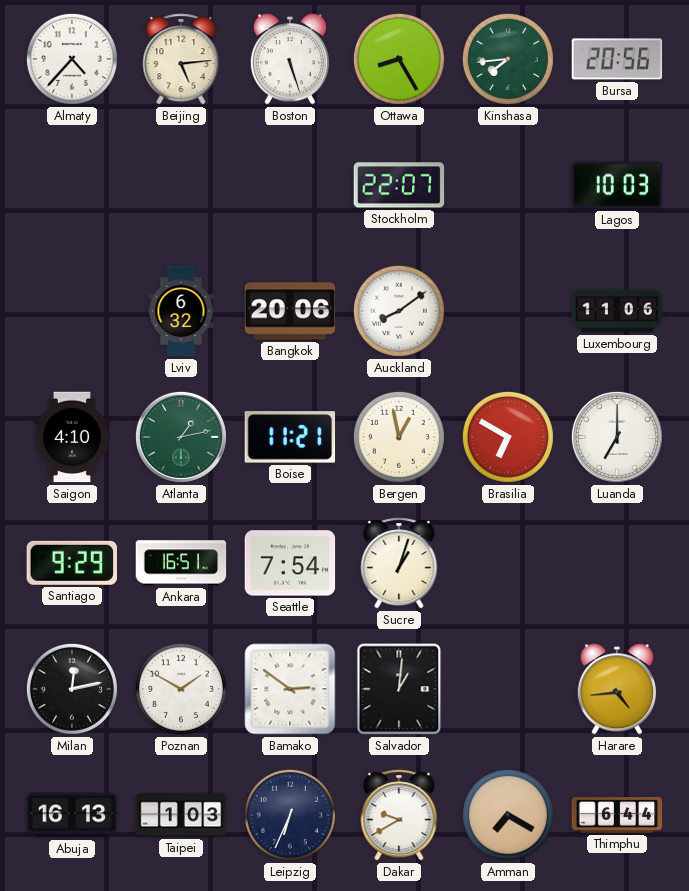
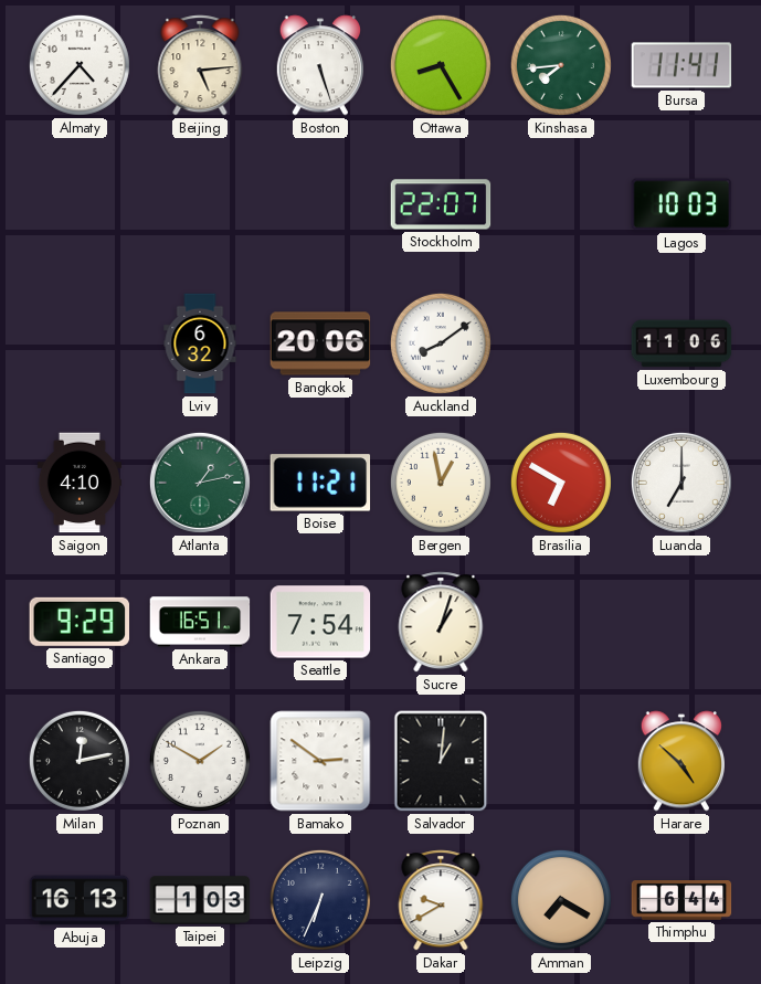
Bursa: 20:56 -> 11:41
Harare: 4:44 -> 4:52
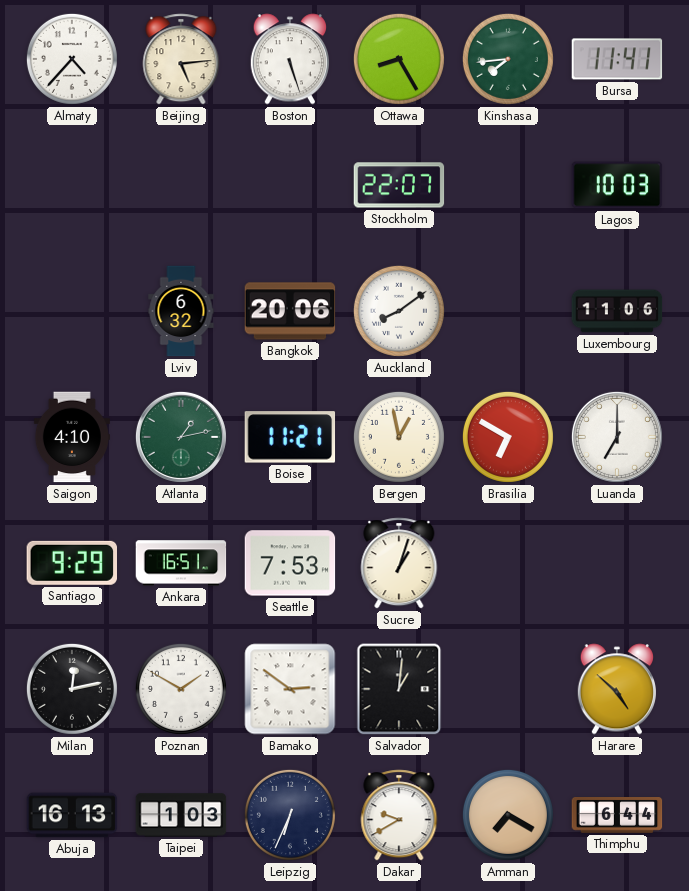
Seattle: 7:54 -> 7:53
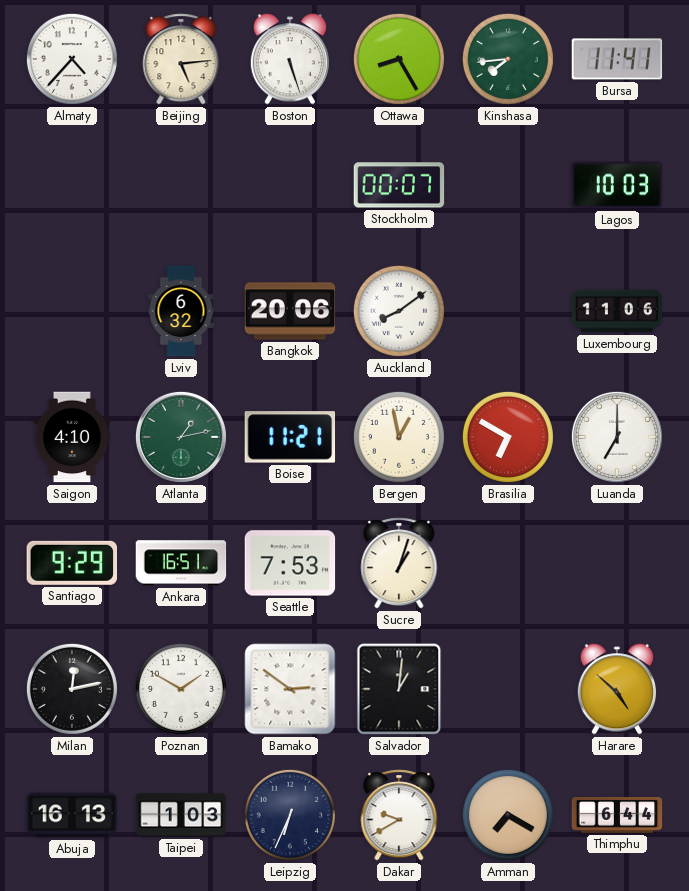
Stockholm: 22:07 -> 00:07
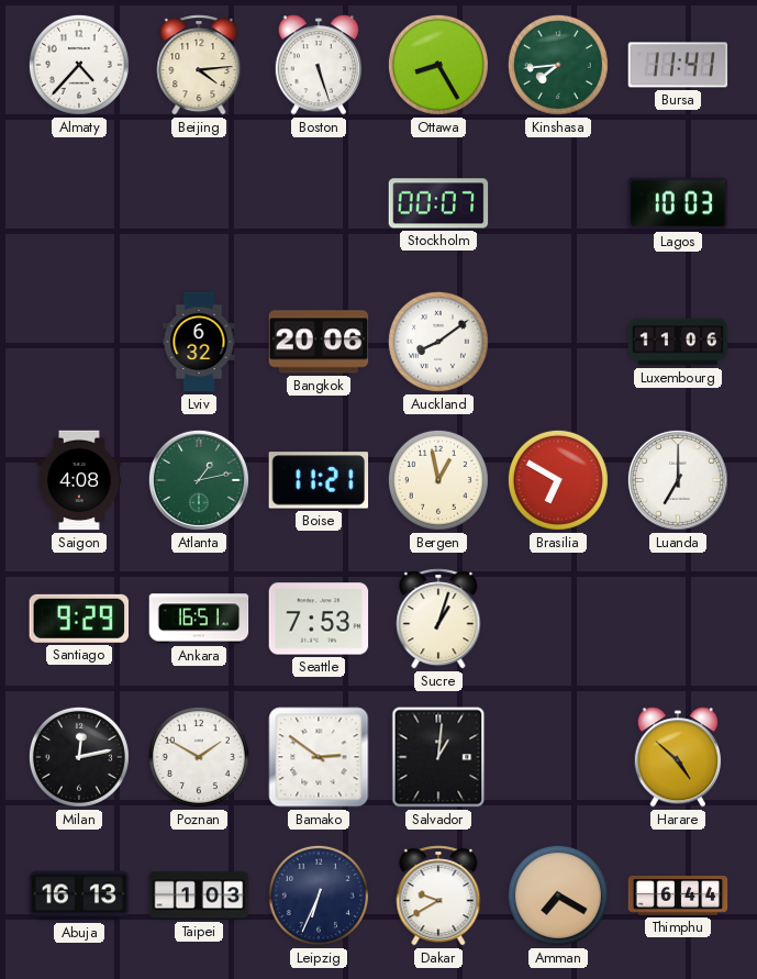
Beijing: 5:14 -> 4:14
Saigon: 4:10 -> 4:08
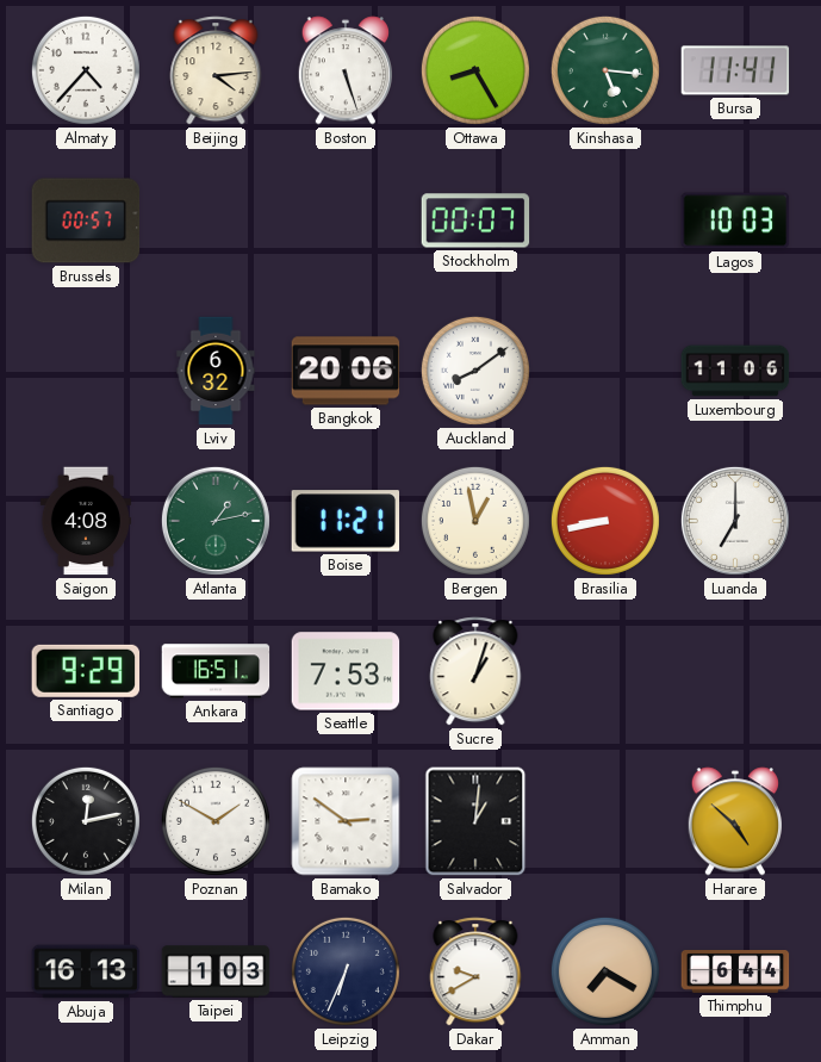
Kinshasa: 7:44 -> 5:16
Brussels: none -> 00:57
Brasilia: 6:50 -> 8:43
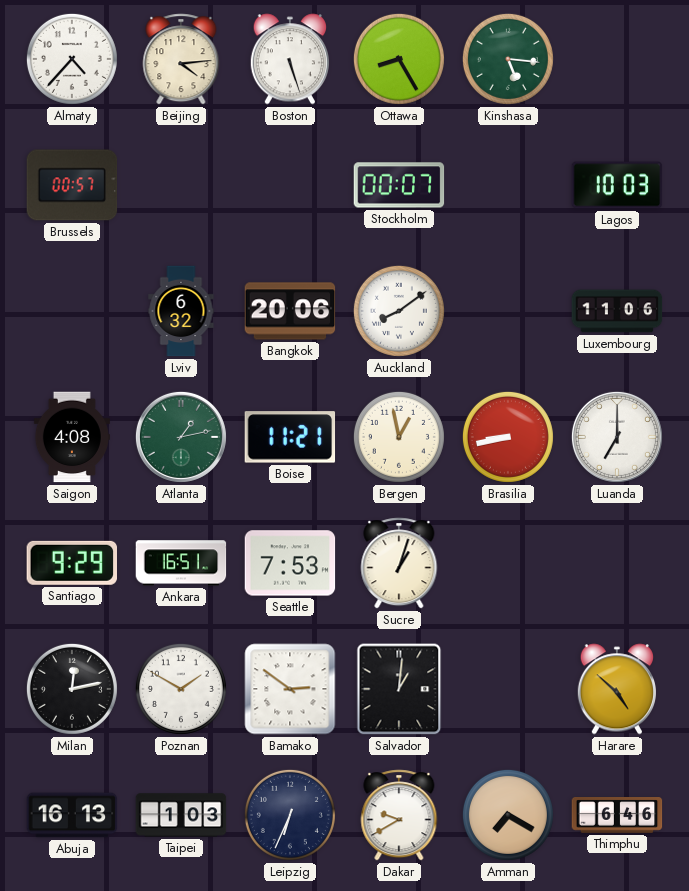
Bursa: 11:41 -> none
Thimphu: 6:44 -> 6:46
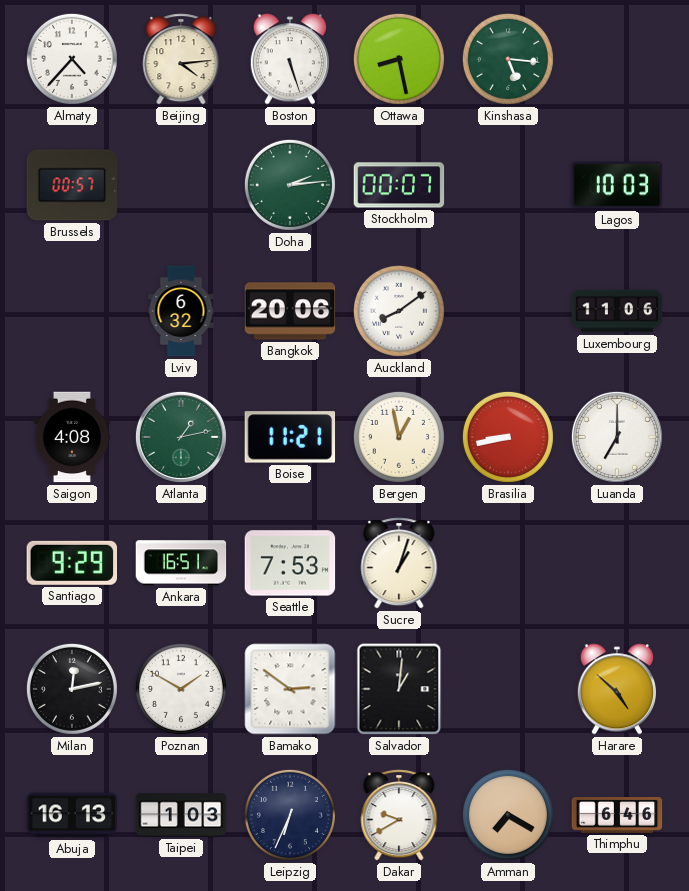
Ottawa: 8:25 -> 8:28
Doha: none -> 2:14
